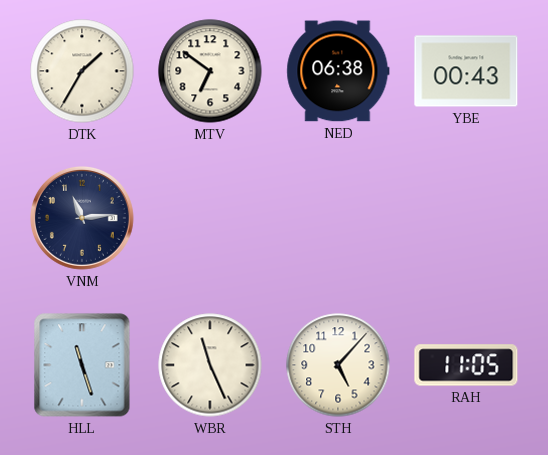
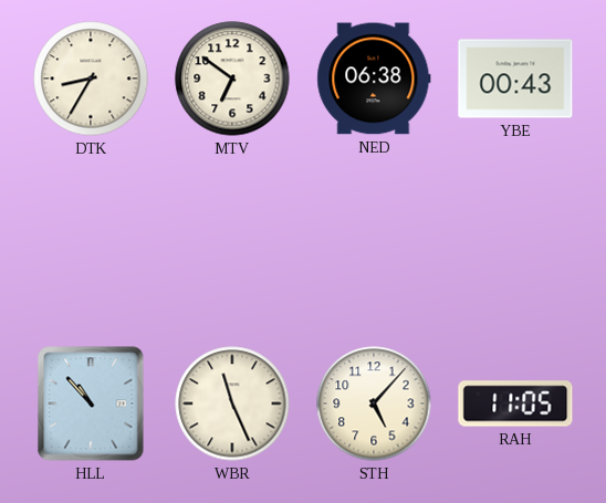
DTK: 1:35 -> 8:35
VNM: 11:14 -> none
HLL: 11:27 -> 10:53
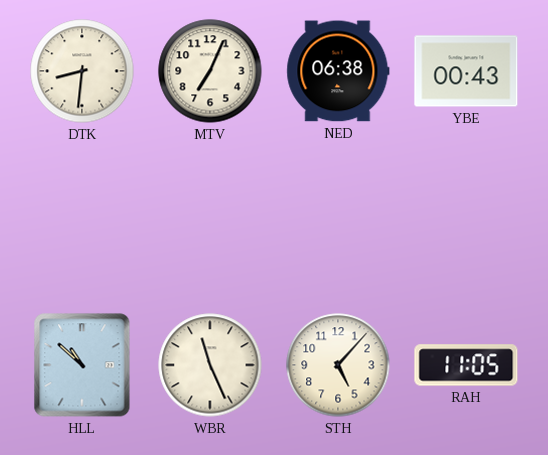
DTK: 8:35 -> 8:31
MTV: 6:51 -> 7:04
HLL: 10:53 -> 10:52
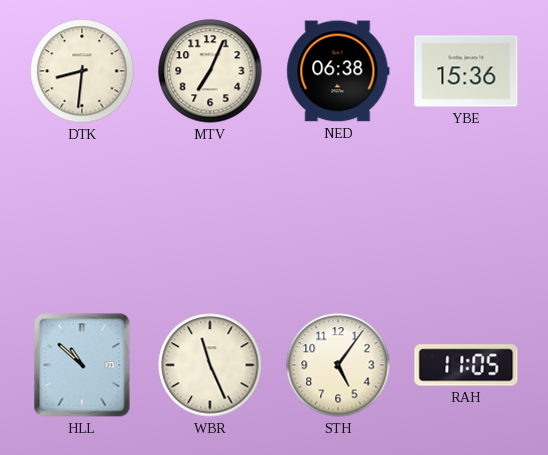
YBE: 00:43 -> 15:36
STH: 5:07 -> 5:06
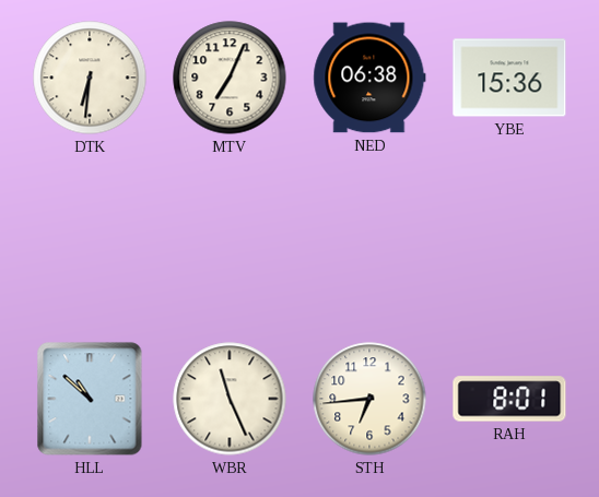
DTK: 8:31 -> 6:31
STH: 5:06 -> 6:44
RAH: 11:05 -> 8:01
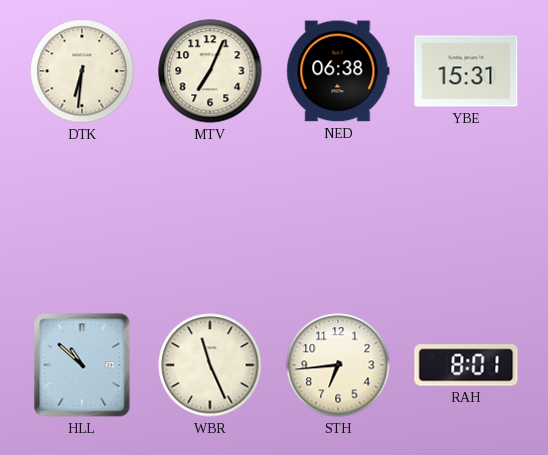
YBE: 15:36 -> 15:31
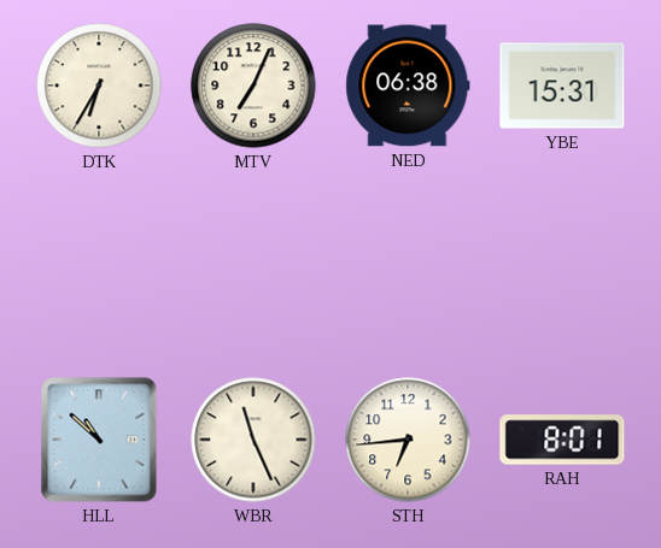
DTK: 6:31 -> 6:35
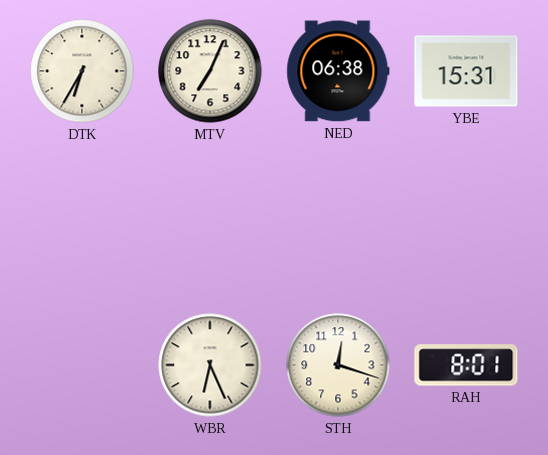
HLL: 10:52 -> none
WBR: 11:26 -> 6:26
STH: 6:44 -> 12:18
